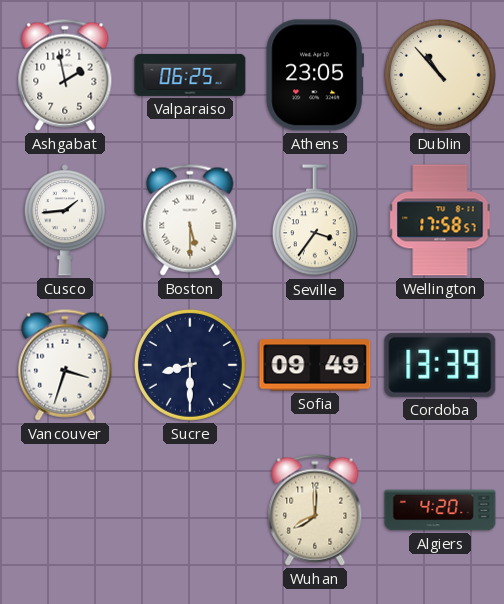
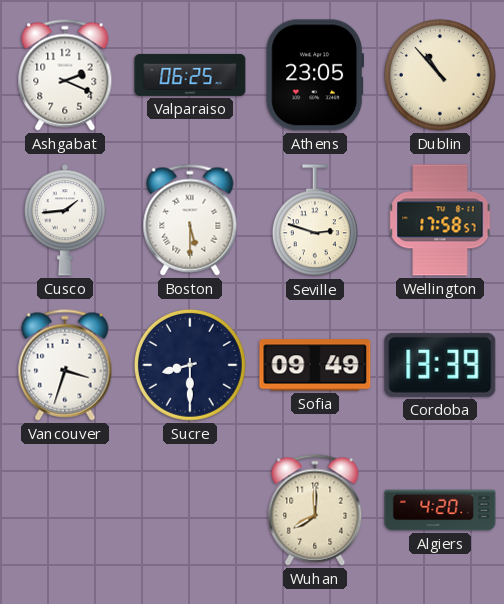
Ashgabat: 1:58 -> 2:19
Seville: 3:36 -> 2:48
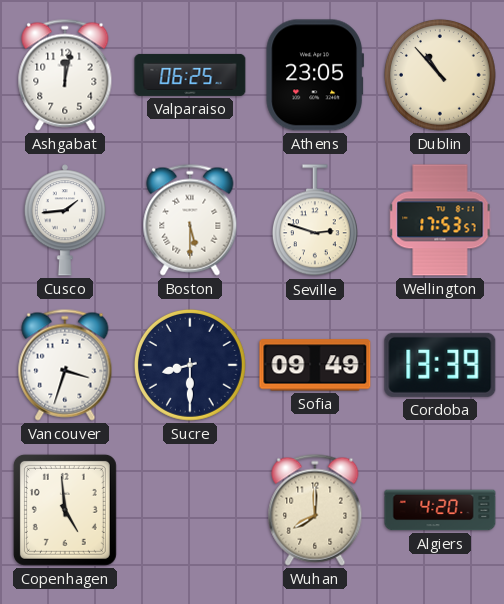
Ashgabat: 2:19 -> 12:02
Wellington: 17:58 -> 17:53
Copenhagen: none -> 4:59
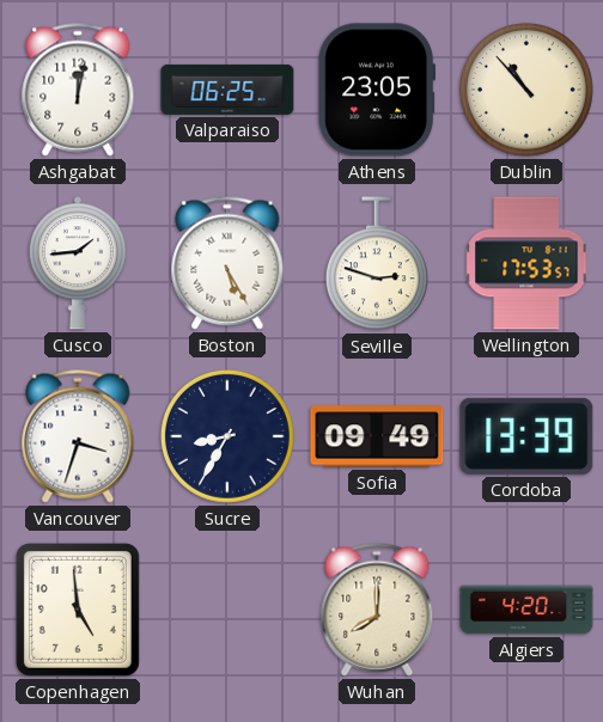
Boston: 5:30 -> 5:25
Sucre: 8:30 -> 8:35
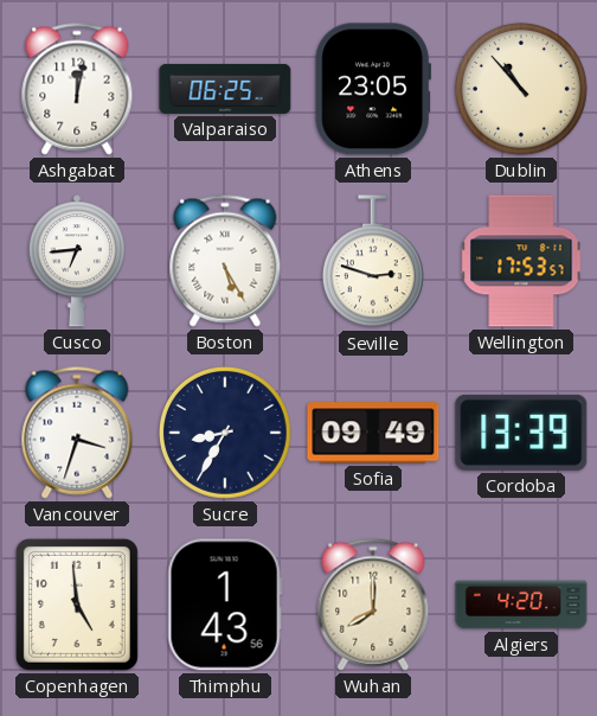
Cusco: 1:44 -> 6:44
Thimphu: none -> 1:43
